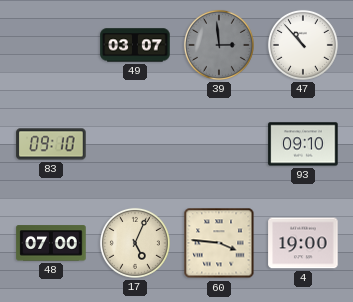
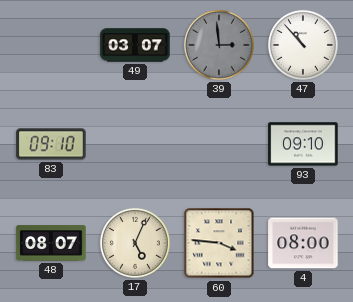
48: 07:00 -> 08:07
4: 19:00 -> 08:00
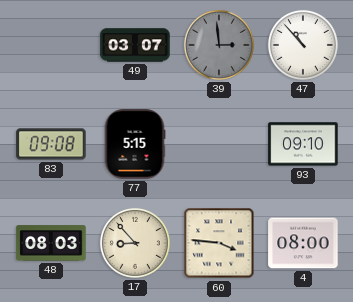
83: 09:10 -> 09:08
77: none -> 5:15
48: 08:07 -> 08:03
17: 5:04 -> 8:53
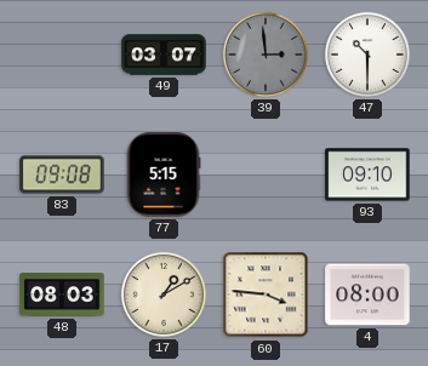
47: 10:53 -> 10:30
17: 8:53 -> 1:10
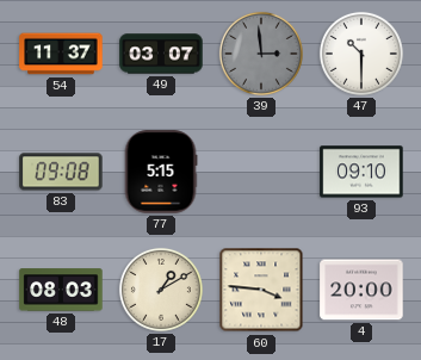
54: none -> 11:37
4: 08:00 -> 20:00
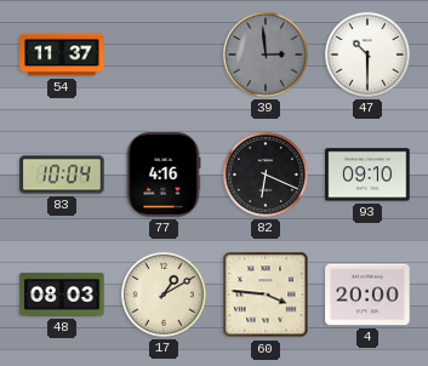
49: 03:07 -> none
83: 09:08 -> 10:04
77: 5:15 -> 4:16
82: none -> 6:19
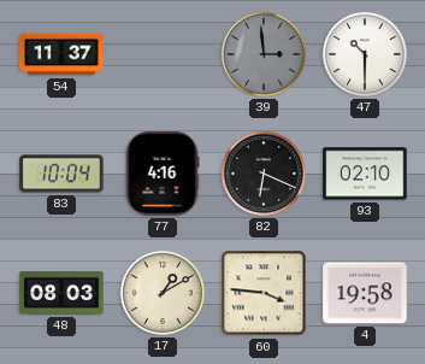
93: 09:10 -> 02:10
4: 20:00 -> 19:58
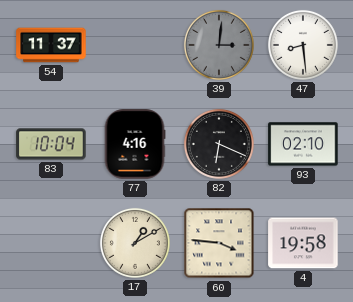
39: 2:59 -> 3:01
47: 10:30 -> 8:29
48: 08:03 -> none
